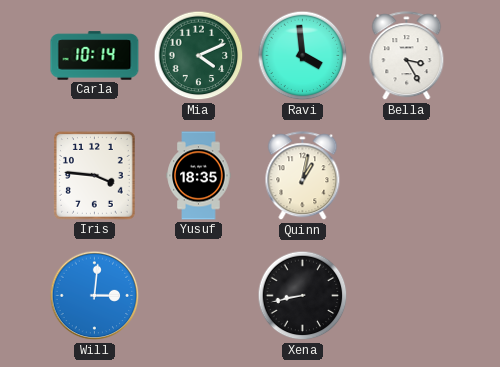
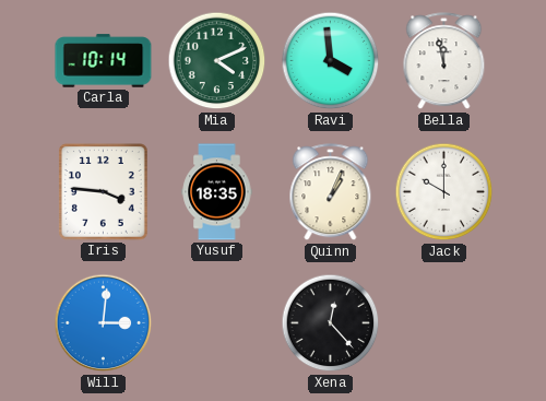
Bella: 3:25 -> 11:58
Quinn: 1:02 -> 1:04
Jack: none -> 10:00
Xena: 8:43 -> 12:23
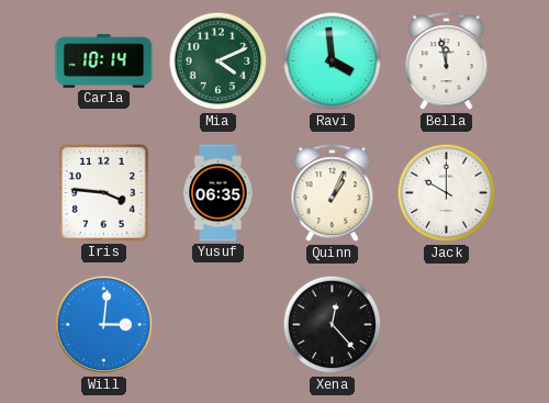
Yusuf: 18:35 -> 06:35
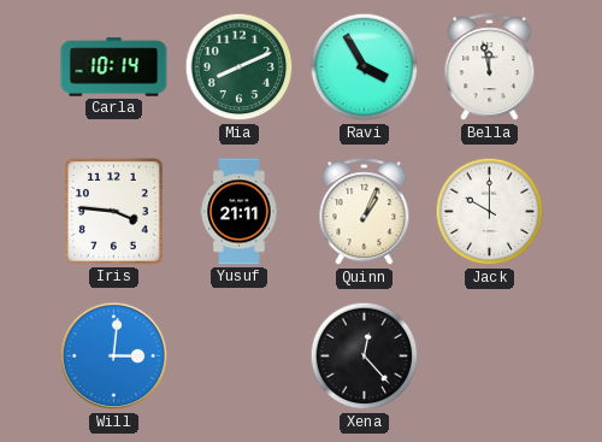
Mia: 4:11 -> 8:11
Ravi: 3:59 -> 3:55
Yusuf: 06:35 -> 21:11
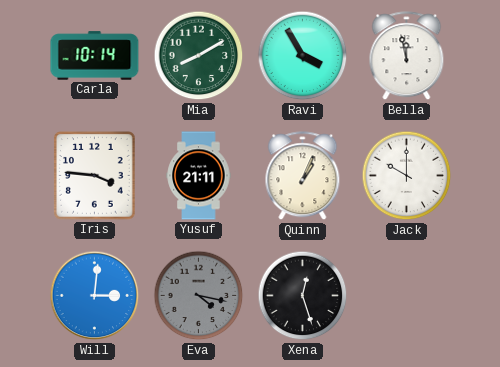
Mia: 8:11 -> 8:10
Eva: none -> 4:17
Xena: 12:23 -> 12:27
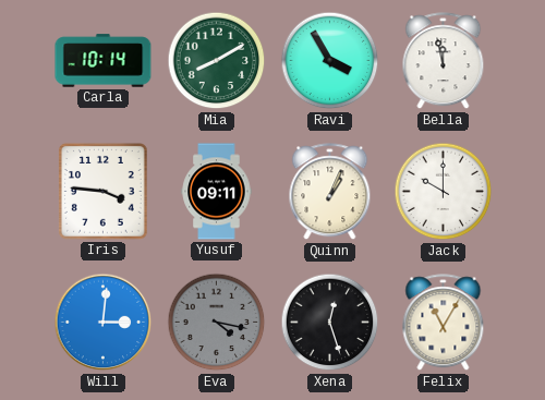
Yusuf: 21:11 -> 09:11
Felix: none -> 11:05
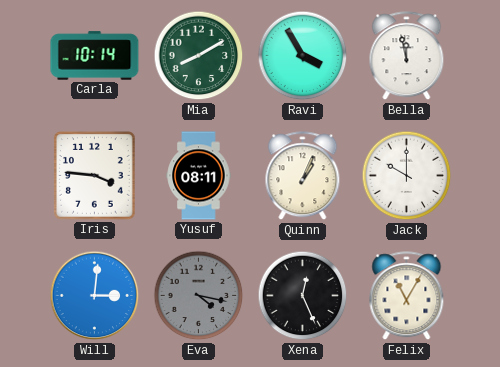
Yusuf: 09:11 -> 08:11
Xena: 12:27 -> 12:26
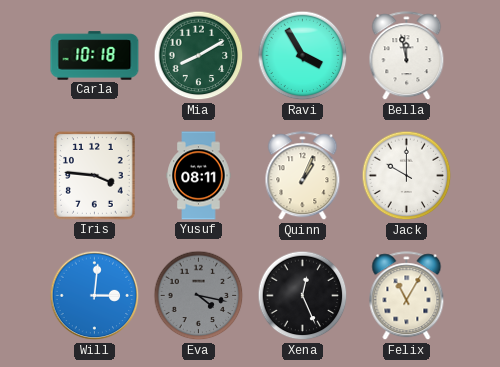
Carla: 10:14 -> 10:18
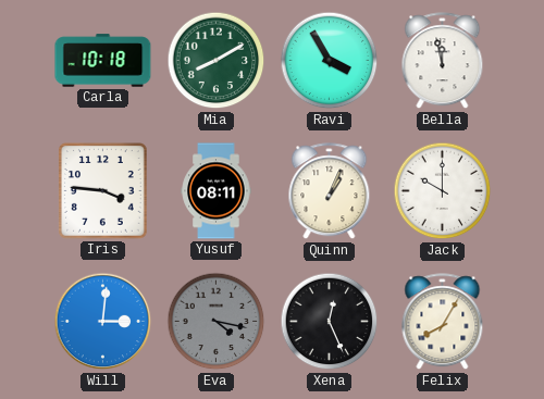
Felix: 11:05 -> 8:05
